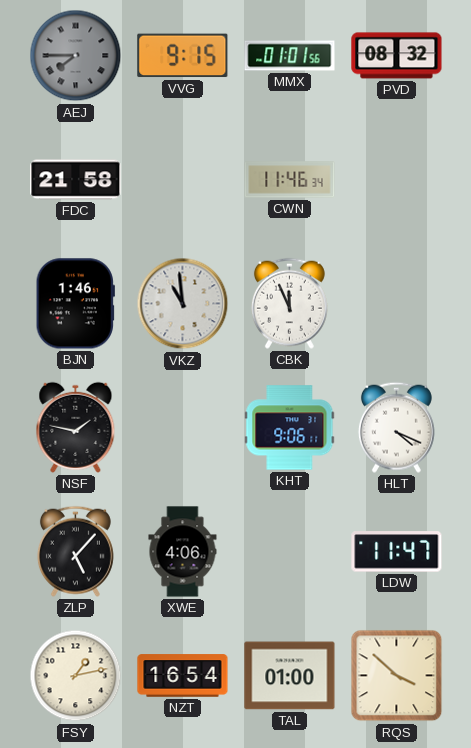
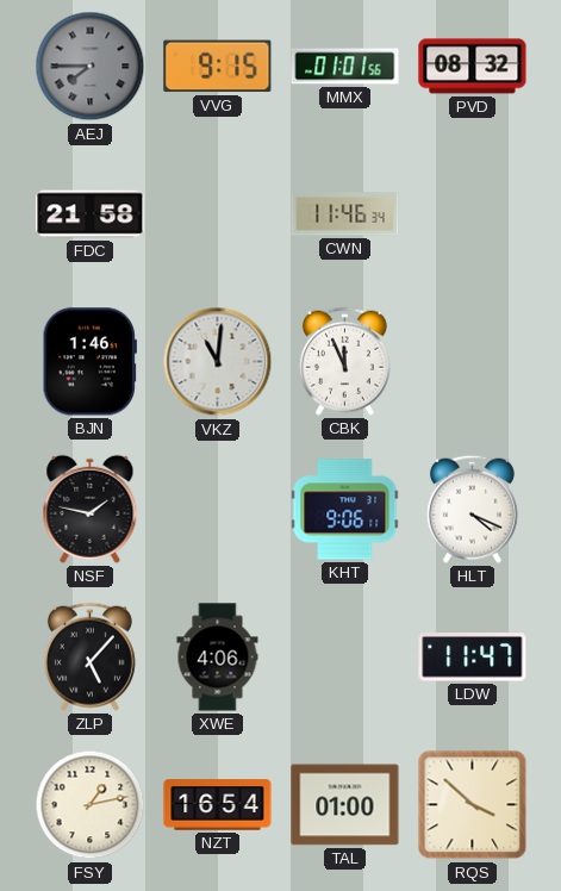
VKZ: 10:59 -> 11:01
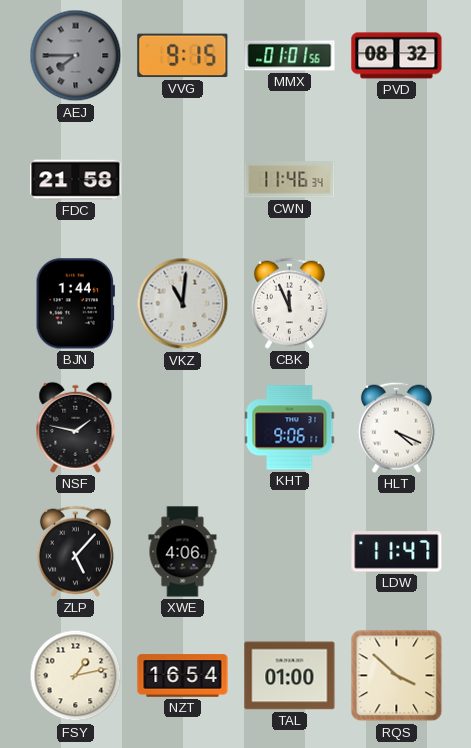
BJN: 1:46 -> 1:44
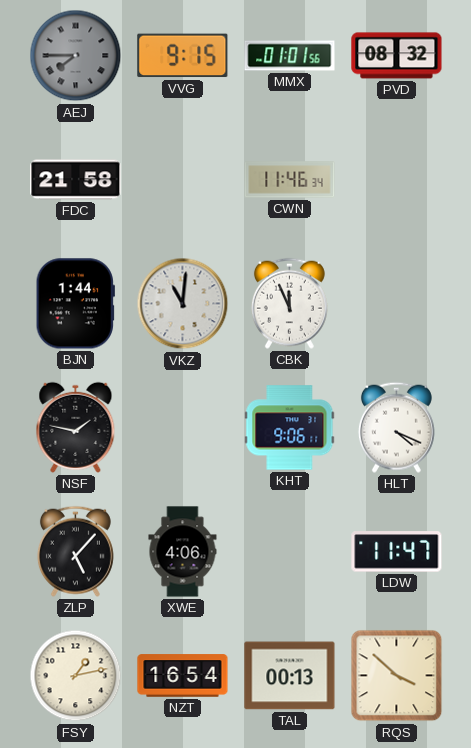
TAL: 01:00 -> 00:13
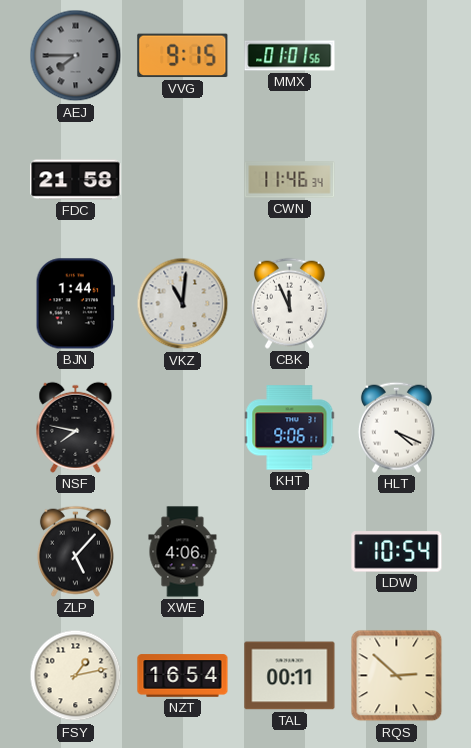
PVD: 08:32 -> none
NSF: 1:47 -> 7:47
LDW: 11:47 -> 10:54
TAL: 00:13 -> 00:11
RQS: 3:52 -> 2:52
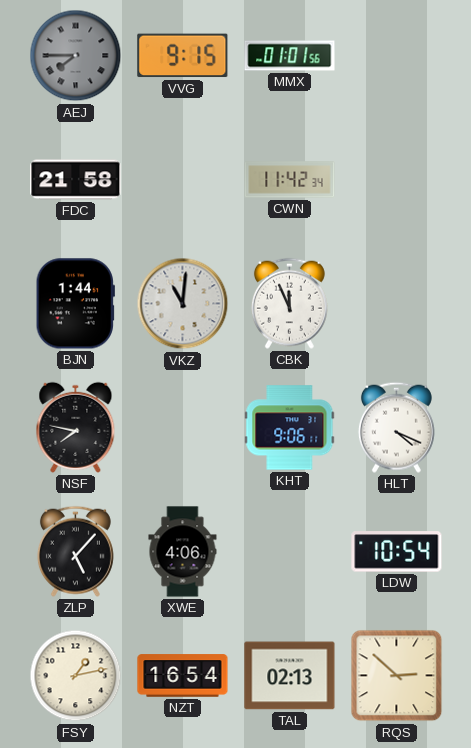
CWN: 11:46 -> 11:42
TAL: 00:11 -> 02:13
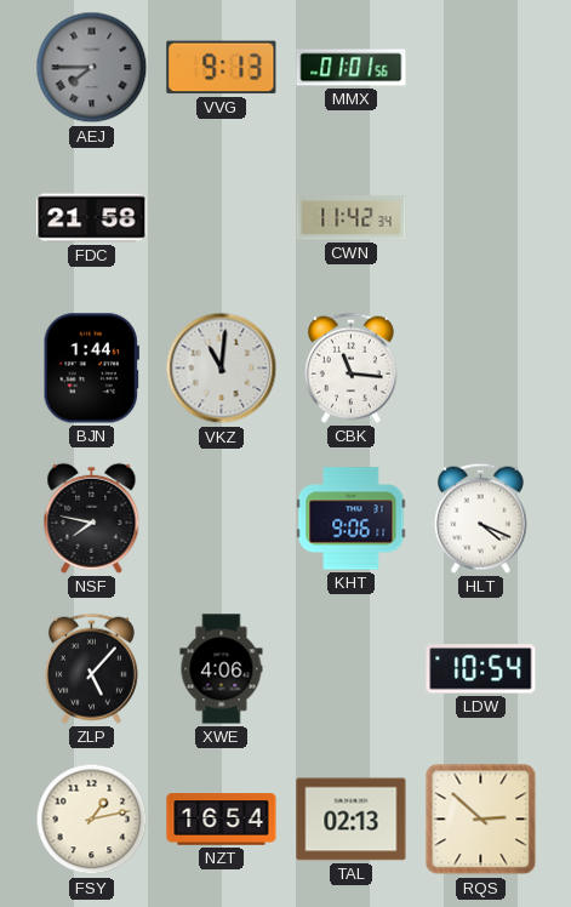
VVG: 9:15 -> 9:13
CBK: 11:56 -> 11:16
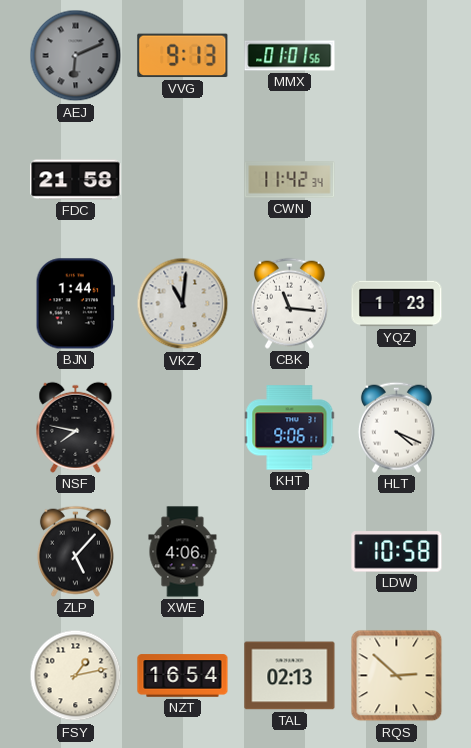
AEJ: 7:45 -> 6:11
YQZ: none -> 1:23
LDW: 10:54 -> 10:58
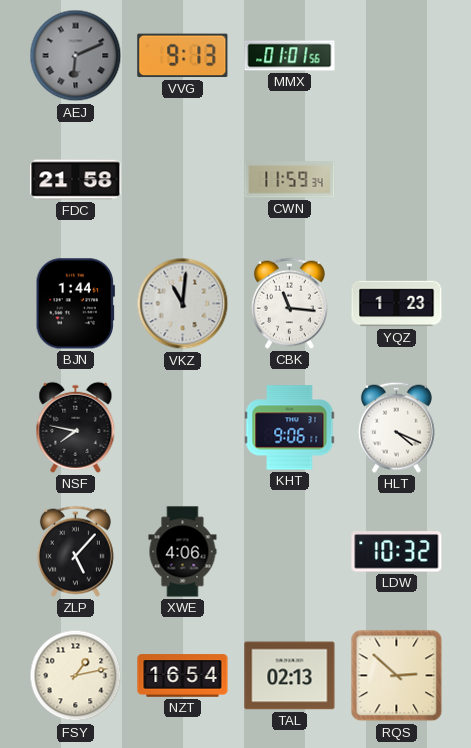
CWN: 11:42 -> 11:59
LDW: 10:58 -> 10:32
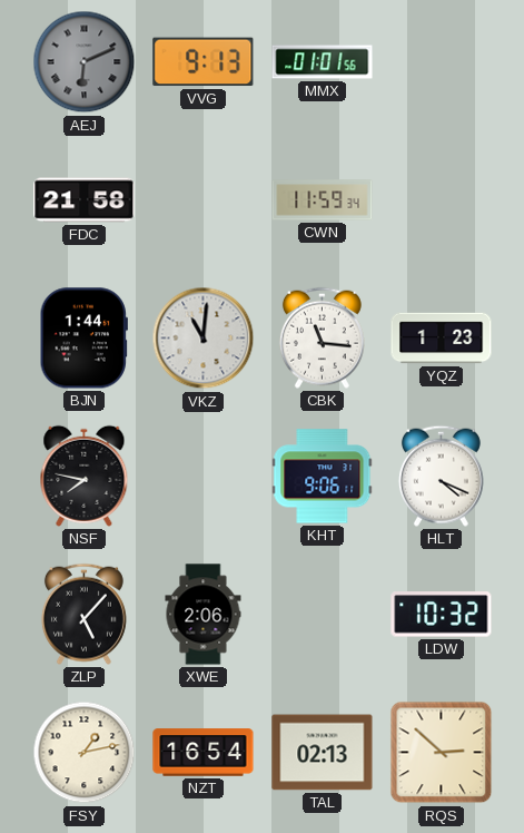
XWE: 4:06 -> 2:06
